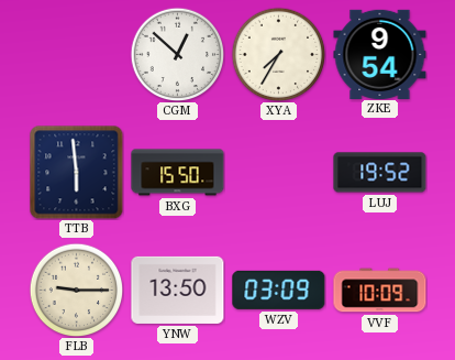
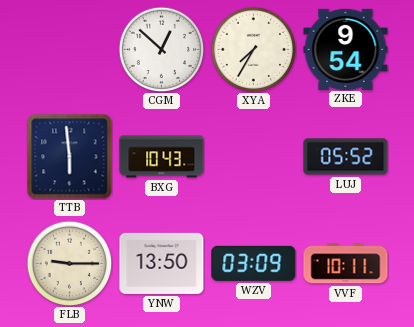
BXG: 15:50 -> 10:43
LUJ: 19:52 -> 05:52
VVF: 10:09 -> 10:11
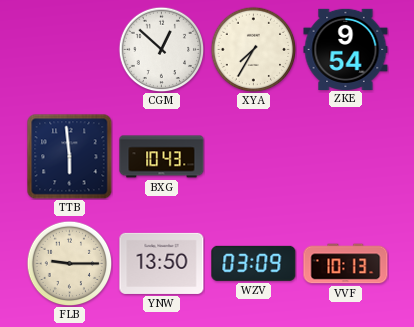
LUJ: 05:52 -> none
VVF: 10:11 -> 10:13
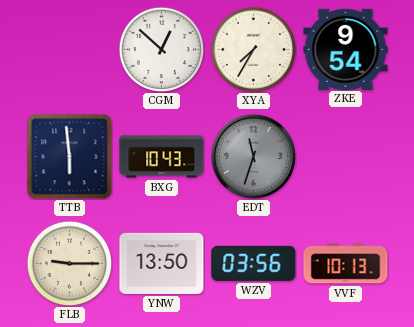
EDT: none -> 11:33
WZV: 03:09 -> 03:56
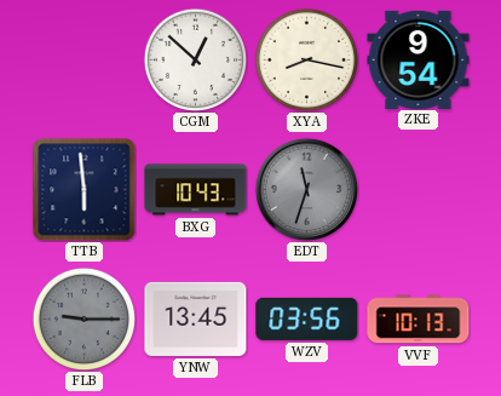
XYA: 7:35 -> 8:17
FLB dial: cream -> grey
YNW: 13:50 -> 13:45
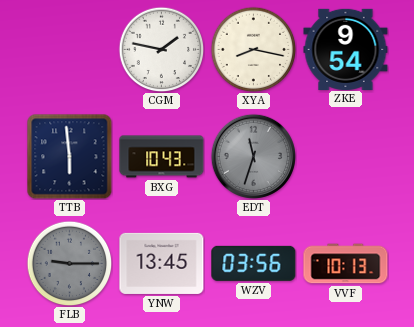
CGM: 12:52 -> 1:47
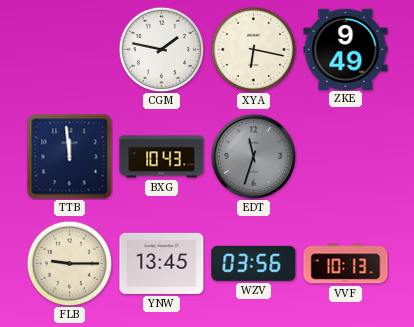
XYA: 8:17 -> 6:17
ZKE: 9:54 -> 9:49
TTB: 5:59 -> 11:59
FLB dial: grey -> cream
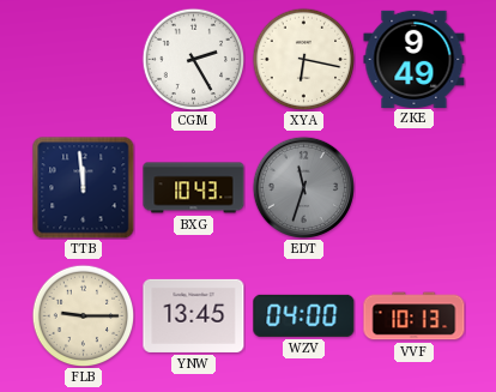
CGM: 1:47 -> 2:25
WZV: 03:56 -> 04:00
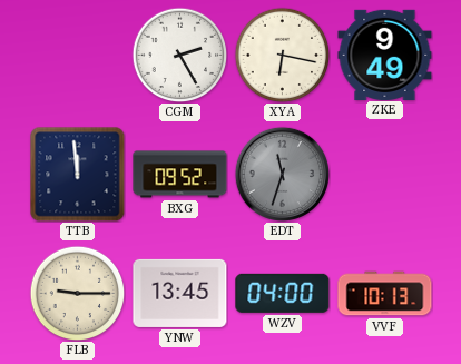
BXG: 10:43 -> 09:52
